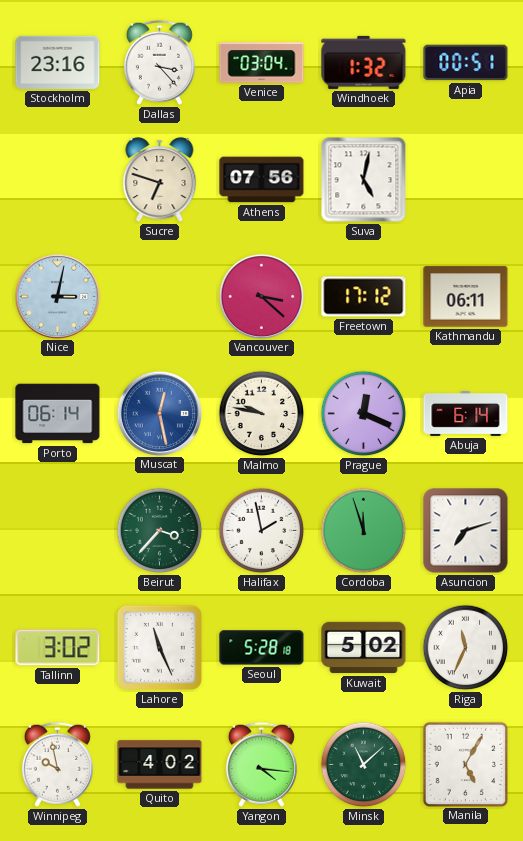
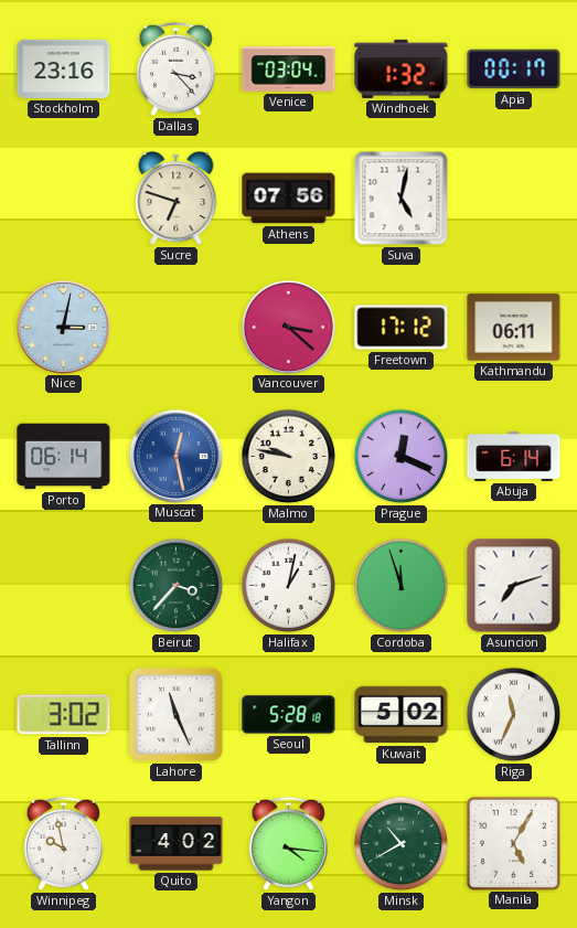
Apia: 00:51 -> 00:17
Halifax: 1:58 -> 1:02
Minsk: 11:08 -> 10:40
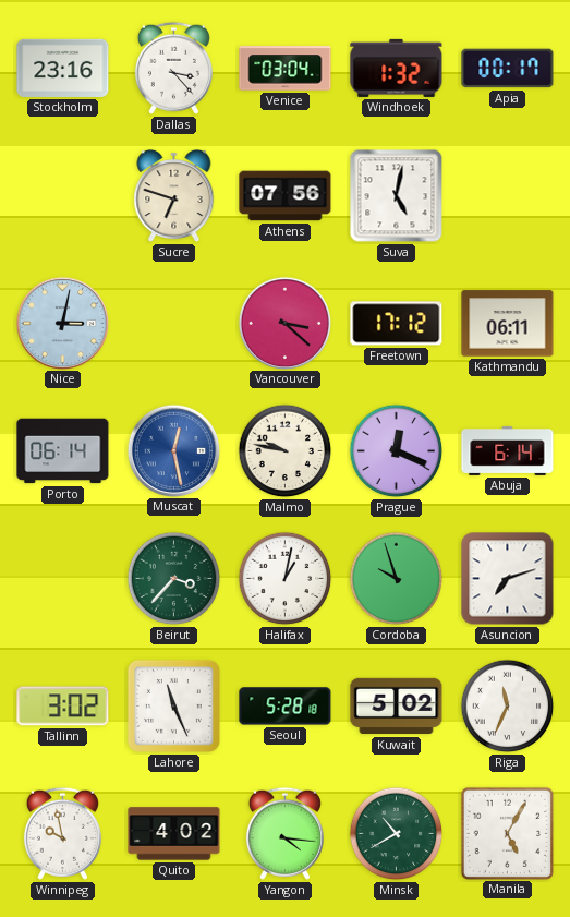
Cordoba: 11:57 -> 9:57
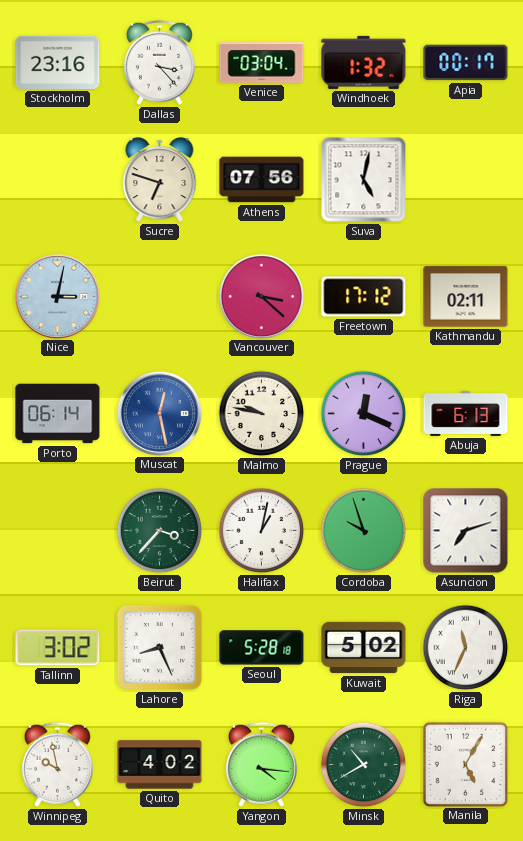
Kathmandu: 06:11 -> 02:11
Abuja: 6:14 -> 6:13
Lahore: 11:26 -> 8:26
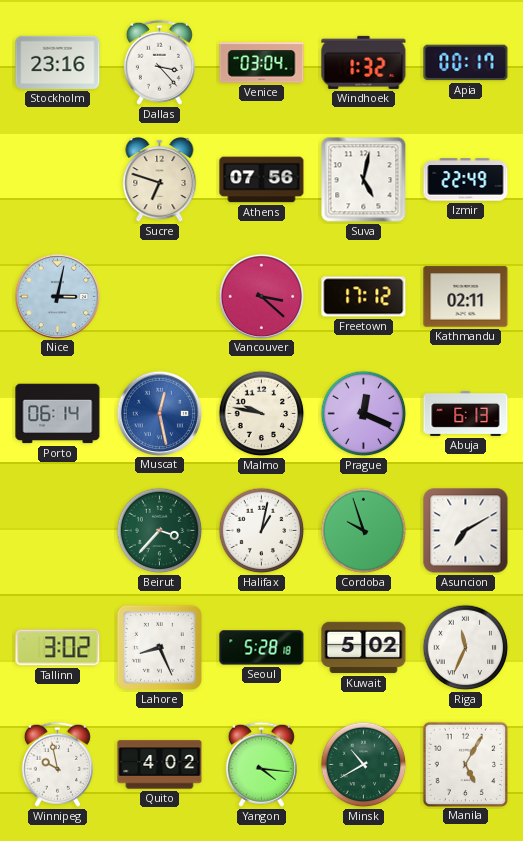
Izmir: none -> 22:49
Asuncion: 7:12 -> 7:10
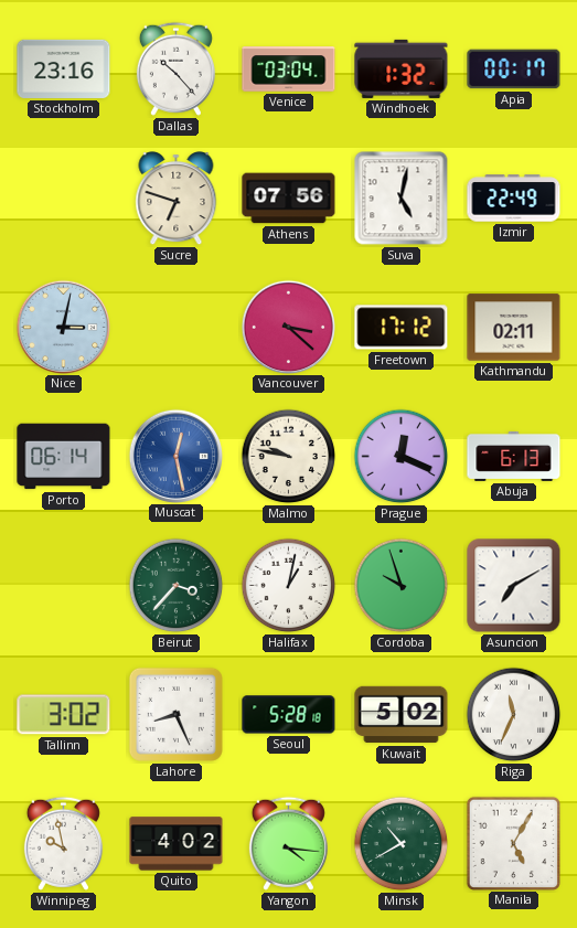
Dallas: 3:23 -> 10:23
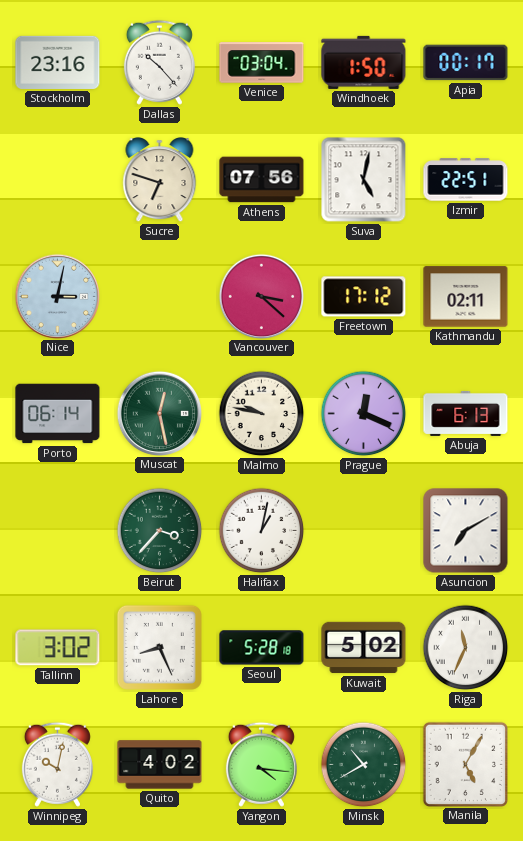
Windhoek: 1:32 -> 1:50
Izmir: 22:49 -> 22:51
Muscat dial: blue -> green
Cordoba: 9:57 -> none
Winnipeg: 9:58 -> 10:02
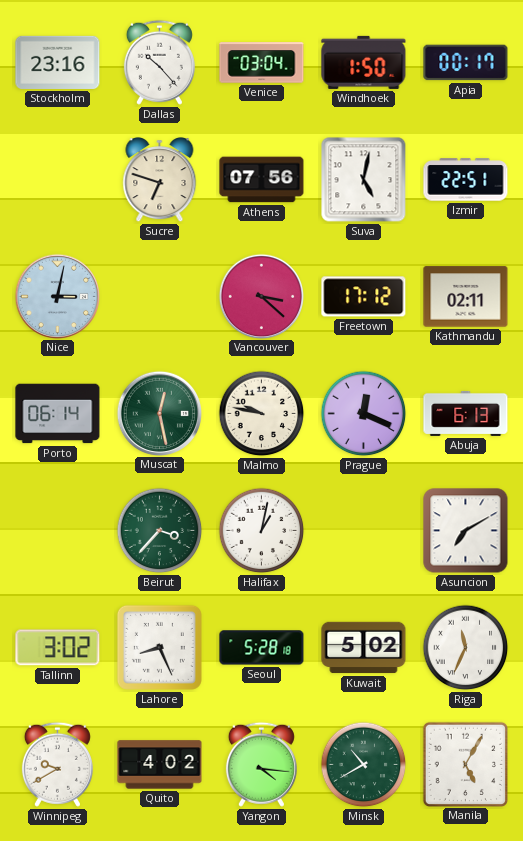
Winnipeg: 10:02 -> 9:40
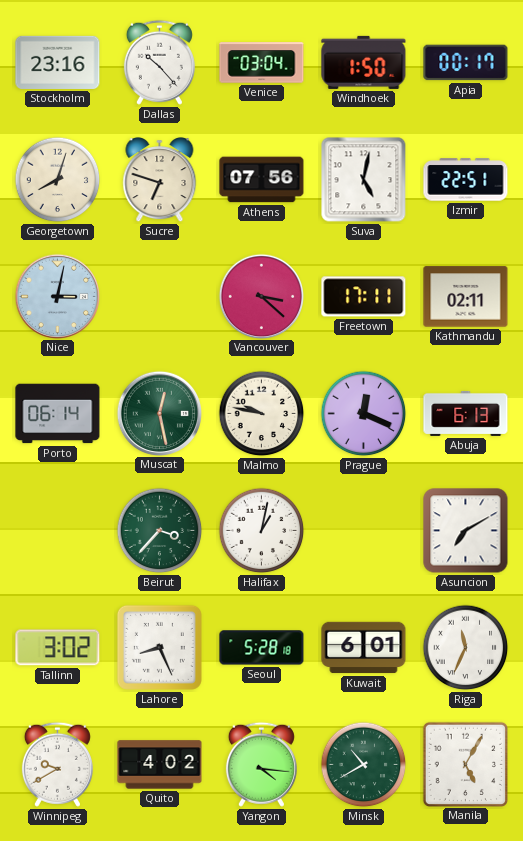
Georgetown: none -> 8:03
Freetown: 17:12 -> 17:11
Kuwait: 5:02 -> 6:01
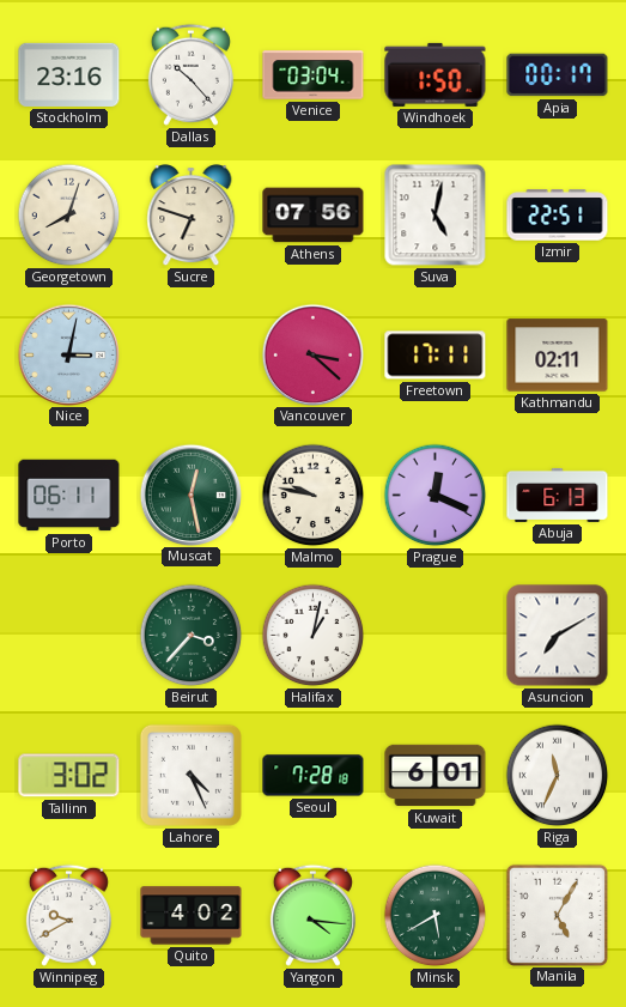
Porto: 06:14 -> 06:11
Lahore: 8:26 -> 4:26
Seoul: 5:28 -> 7:28
Minsk: 10:40 -> 5:40
